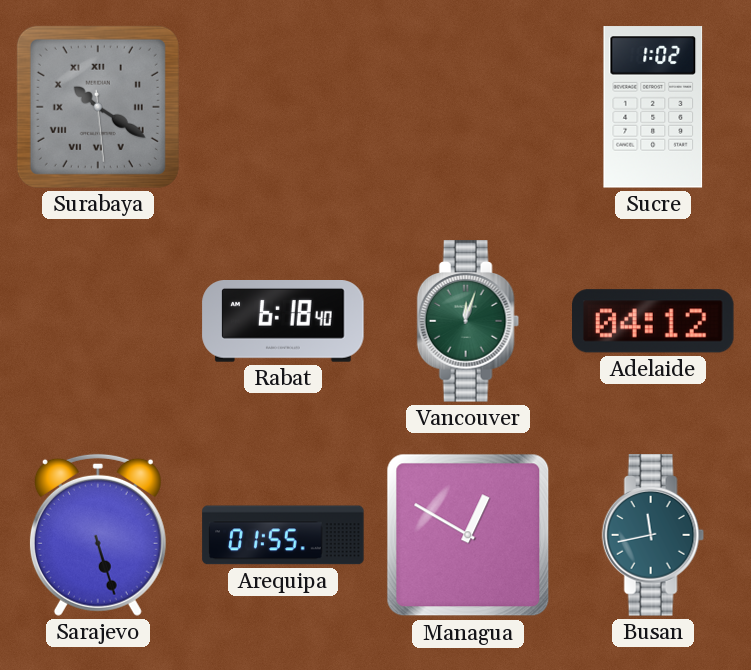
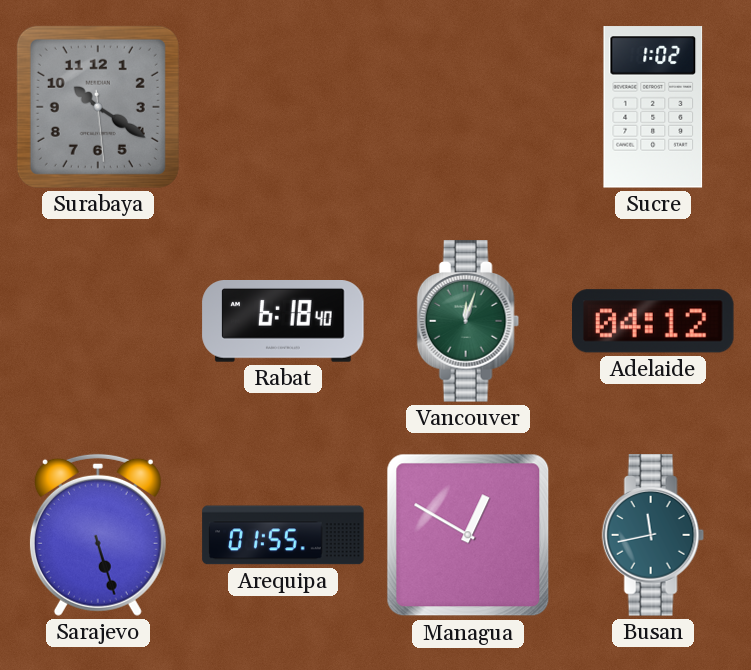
Surabaya numerals: Roman -> Arabic
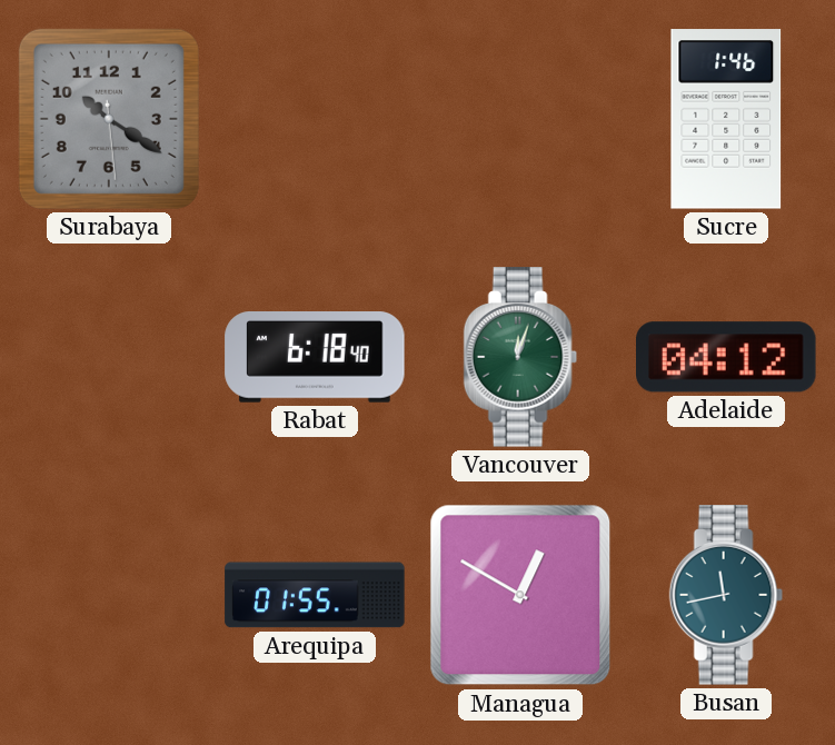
Sucre: 1:02 -> 1:46
Sarajevo: 5:27 -> none
